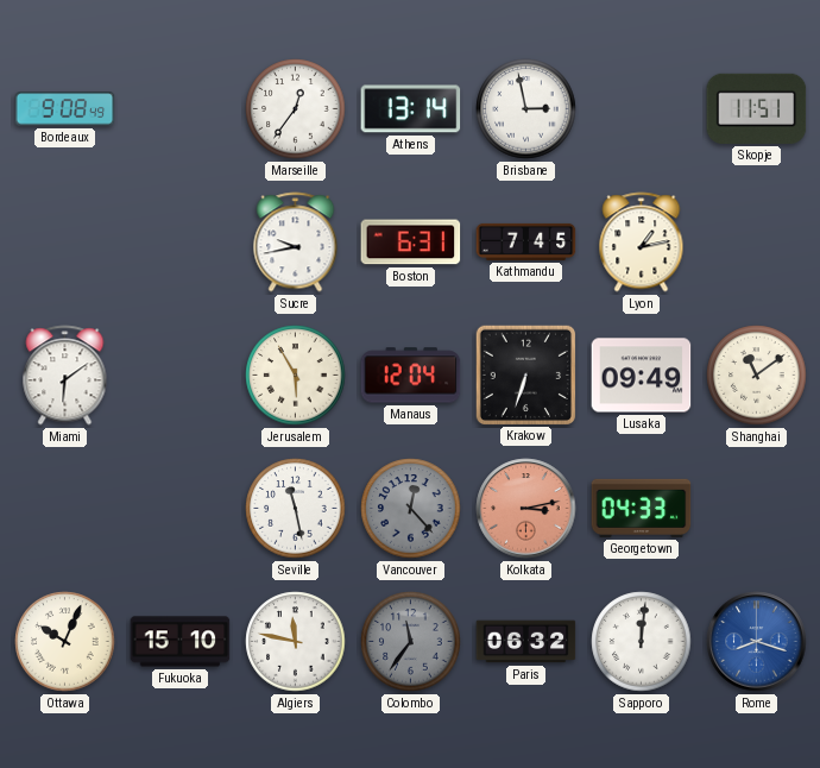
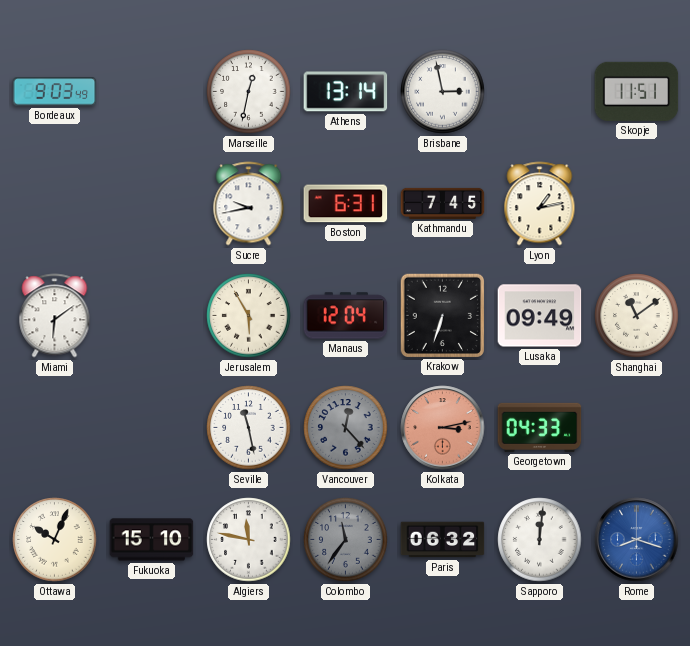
Bordeaux: 9:08 -> 9:03
Marseille: 12:36 -> 12:32
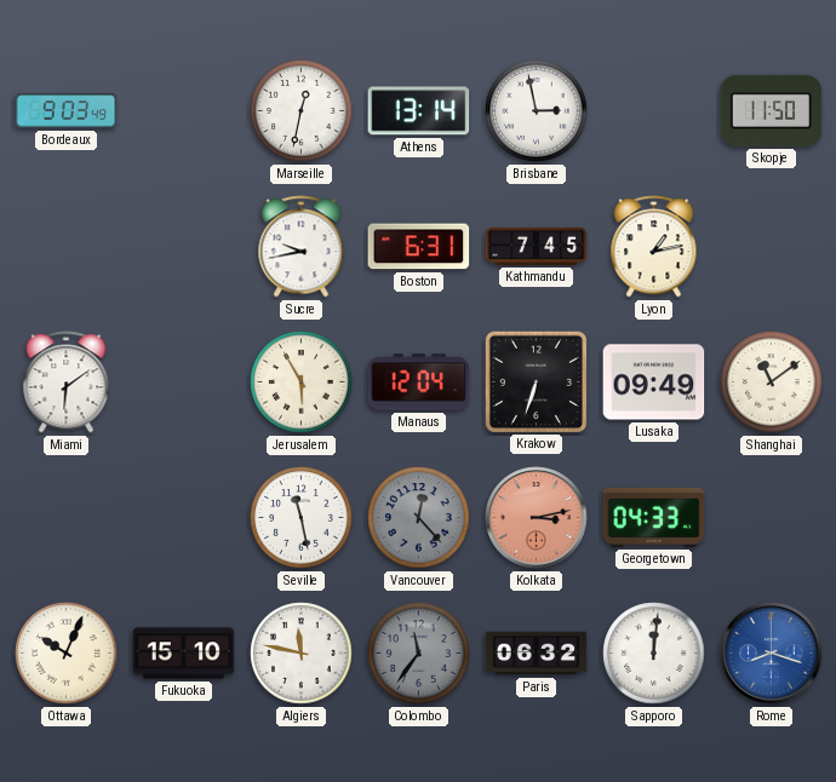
Skopje: 11:51 -> 11:50
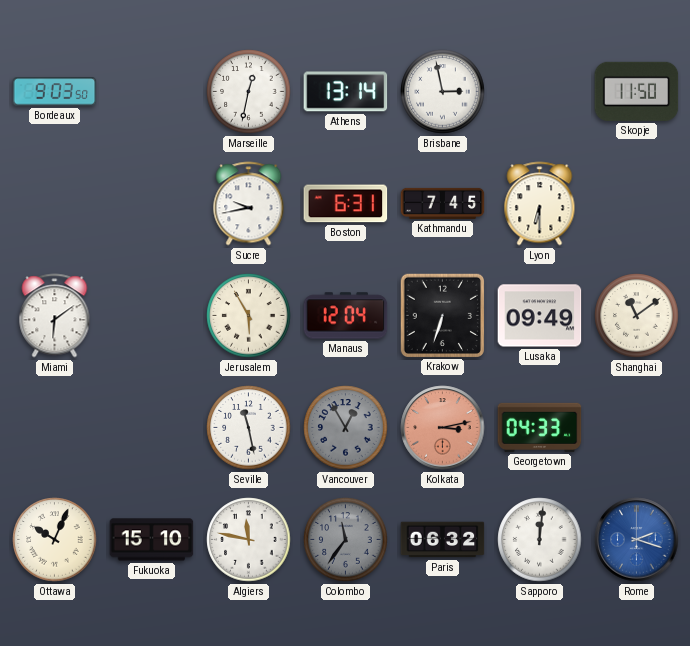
Bordeaux: 9:03:49 -> 9:03:50
Lyon: 1:13 -> 6:30
Vancouver: 12:23 -> 12:55
Rome: 8:18 -> 2:18
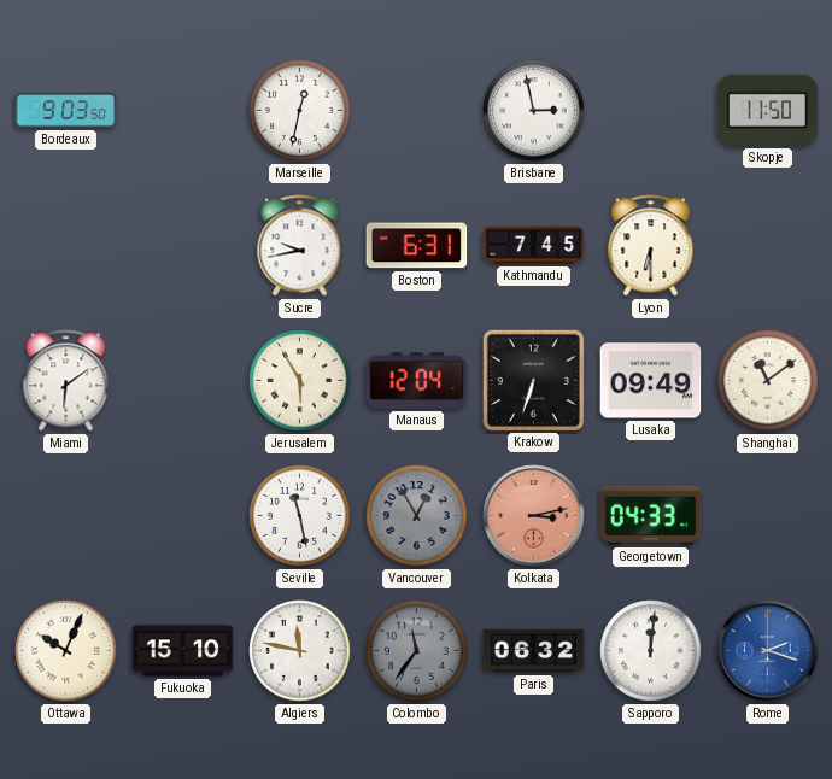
Athens: 13:14 -> none
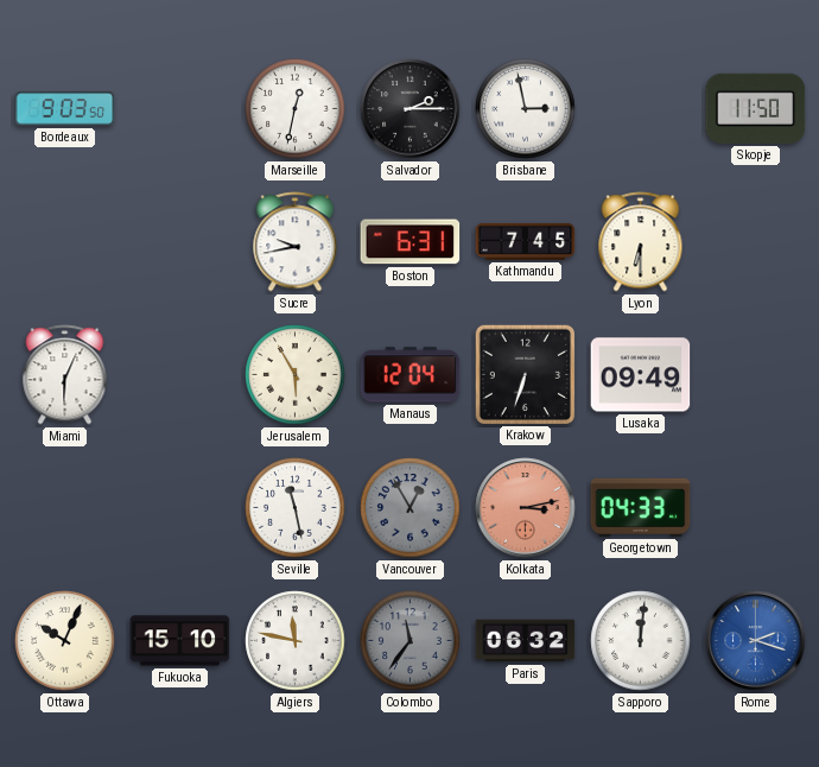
Salvador: none -> 2:15
Miami: 6:09 -> 6:04
Shanghai: 11:09 -> none
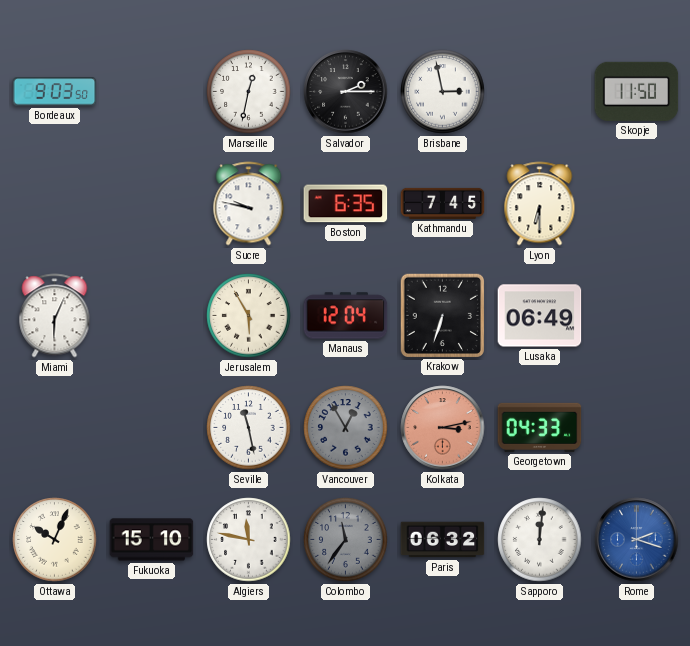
Sucre: 9:43 -> 9:47
Boston: 6:31 -> 6:35
Lusaka: 09:49 -> 06:49
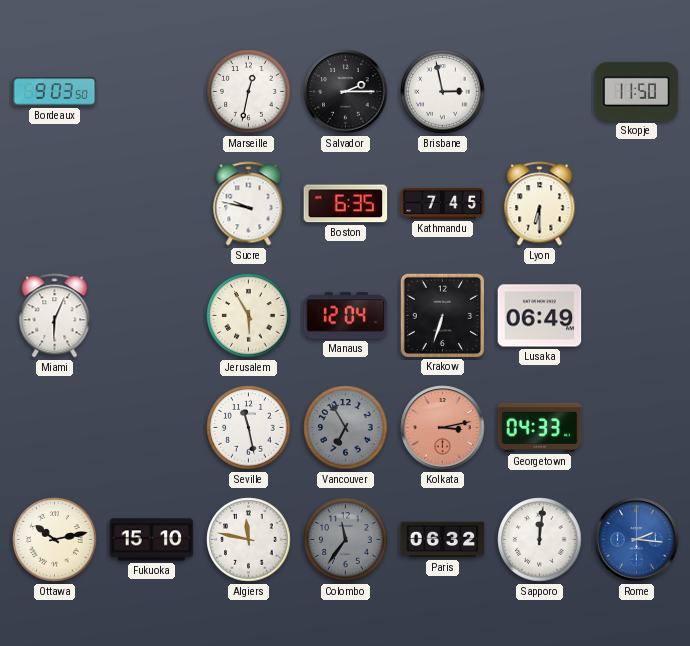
Vancouver: 12:55 -> 6:55
Ottawa: 10:04 -> 10:13
Rome: 2:18 -> 2:16
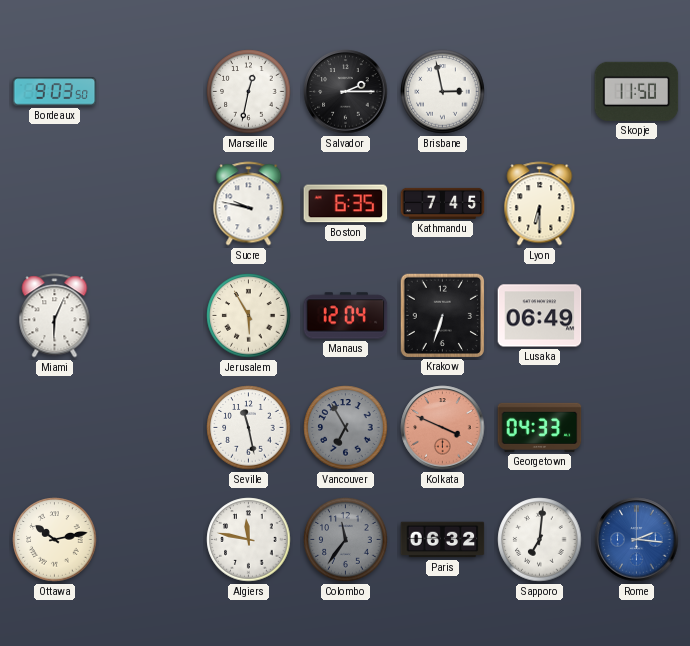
Kolkata: 3:13 -> 3:49
Fukuoka: 15:10 -> none
Sapporo: 12:01 -> 7:01
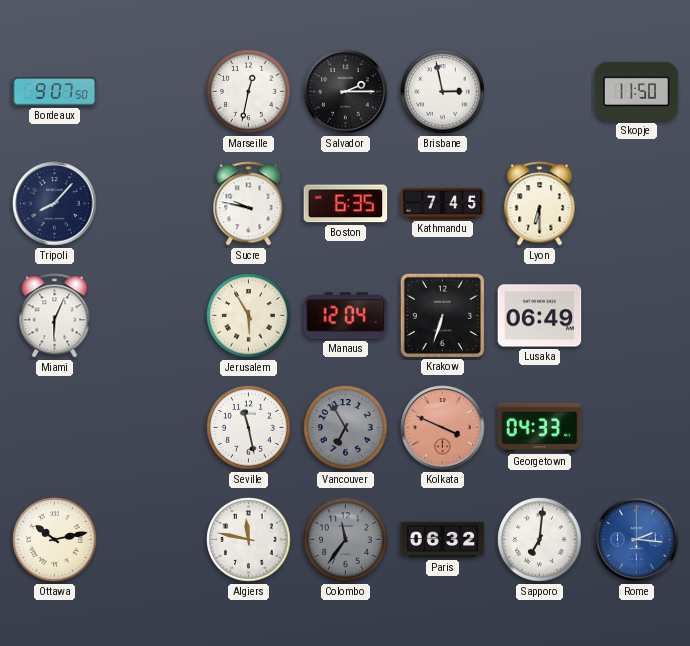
Bordeaux: 9:03 -> 9:07
Tripoli: none -> 8:07
